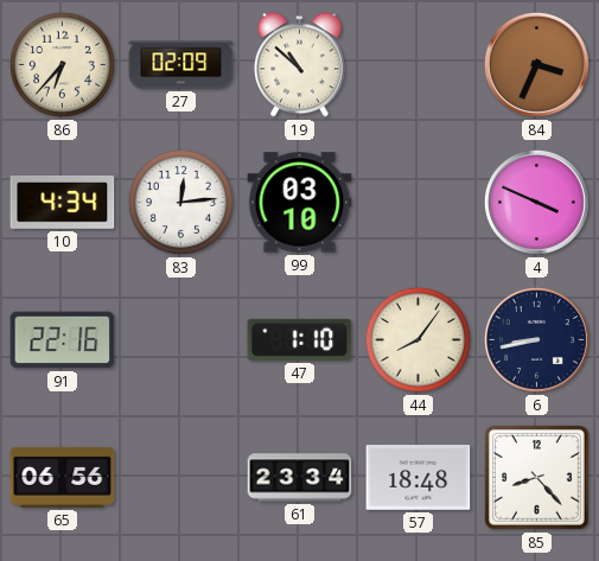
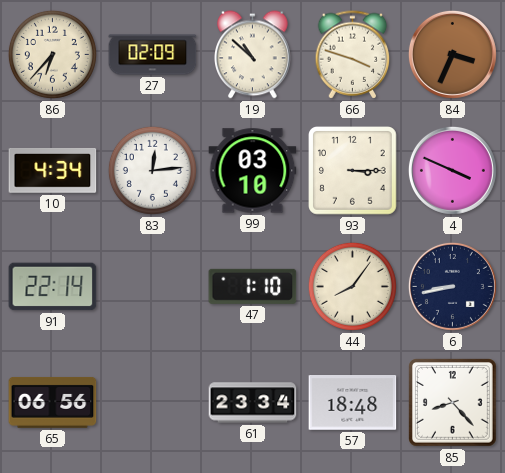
66: none -> 3:48
93: none -> 3:15
91: 22:16 -> 22:14
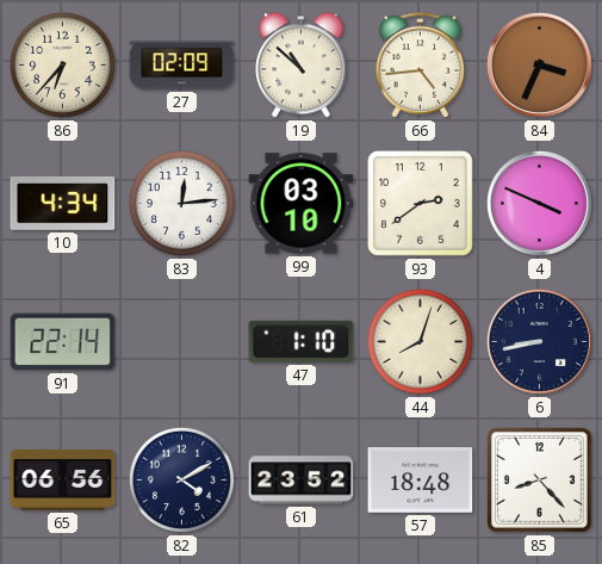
66: 3:48 -> 4:44
93: 3:15 -> 2:39
44: 8:06 -> 8:03
82: none -> 4:10
61: 23:34 -> 23:52
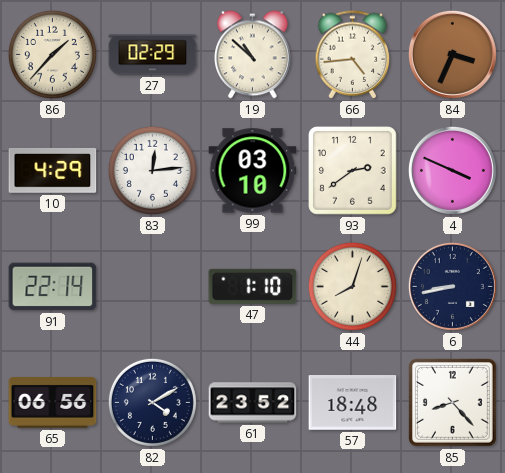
86: 6:37 -> 1:37
27: 02:09 -> 02:29
10: 4:34 -> 4:29
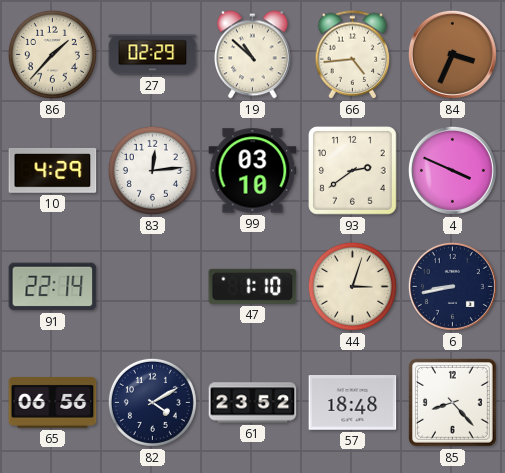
44: 8:03 -> 3:03
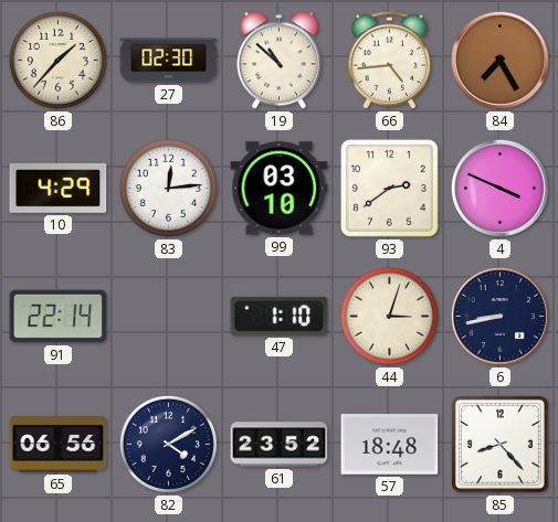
27: 02:29 -> 02:30
84: 3:34 -> 7:25
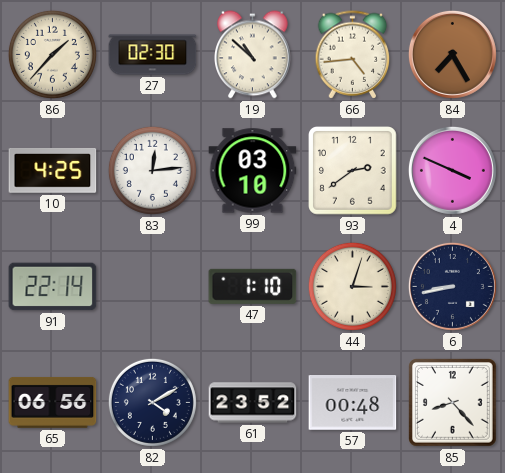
10: 4:29 -> 4:25
57: 18:48 -> 00:48
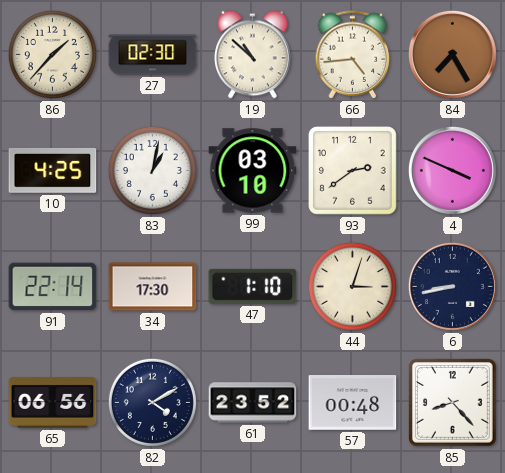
83: 12:14 -> 1:02
34: none -> 17:30
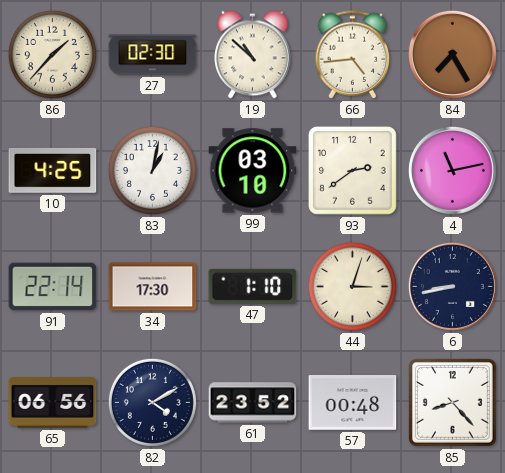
4: 3:49 -> 11:13
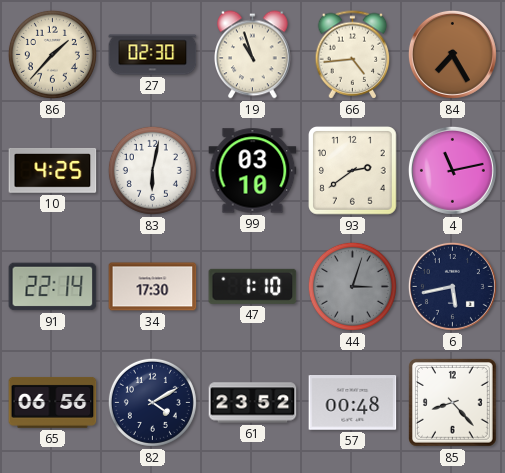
19: 10:52 -> 10:57
83: 1:02 -> 6:02
44 dial: cream -> grey
6: 8:43 -> 5:43
